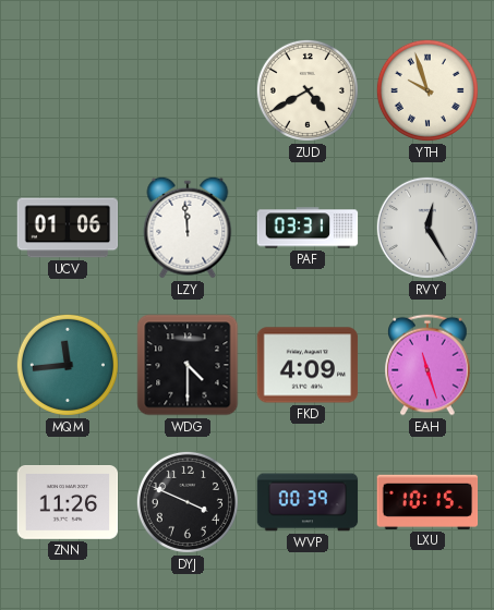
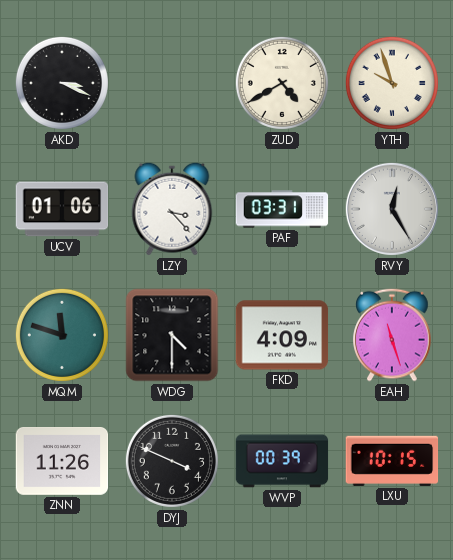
AKD: none -> 3:19
LZY: 11:59 -> 3:23
MQM: 11:44 -> 11:48
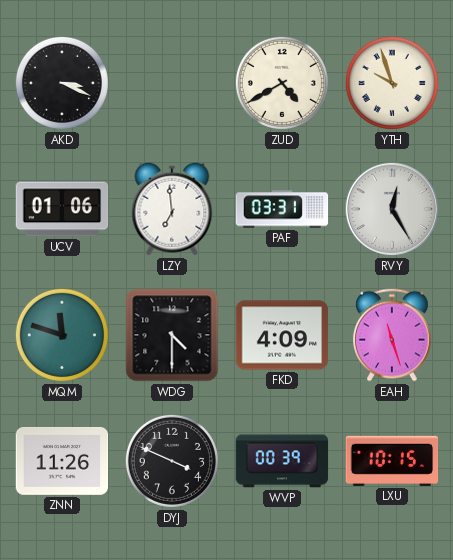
LZY: 3:23 -> 6:59
